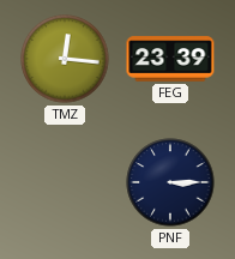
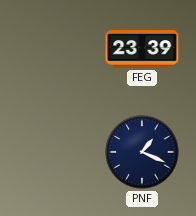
TMZ: 12:16 -> none
PNF: 3:15 -> 1:19
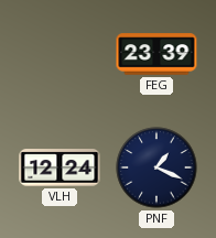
VLH: none -> 12:24
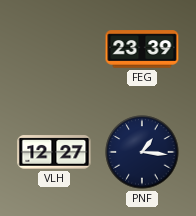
VLH: 12:24 -> 12:27
PNF: 1:19 -> 1:16
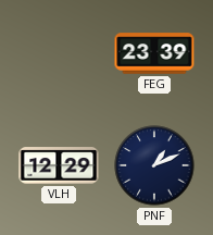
VLH: 12:27 -> 12:29
PNF: 1:16 -> 1:11
